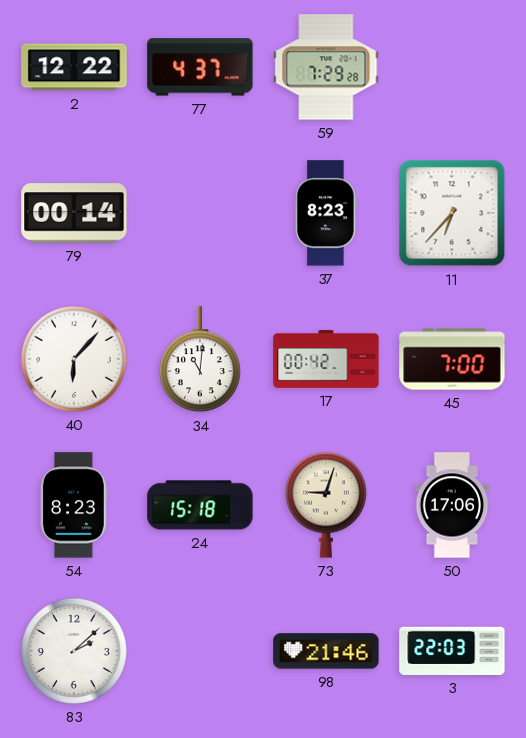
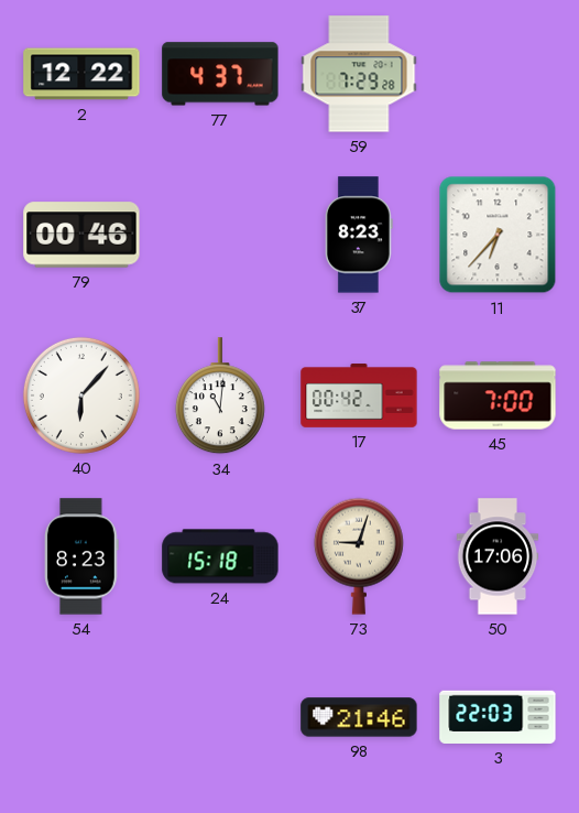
79: 00:14 -> 00:46
83: 2:08 -> none
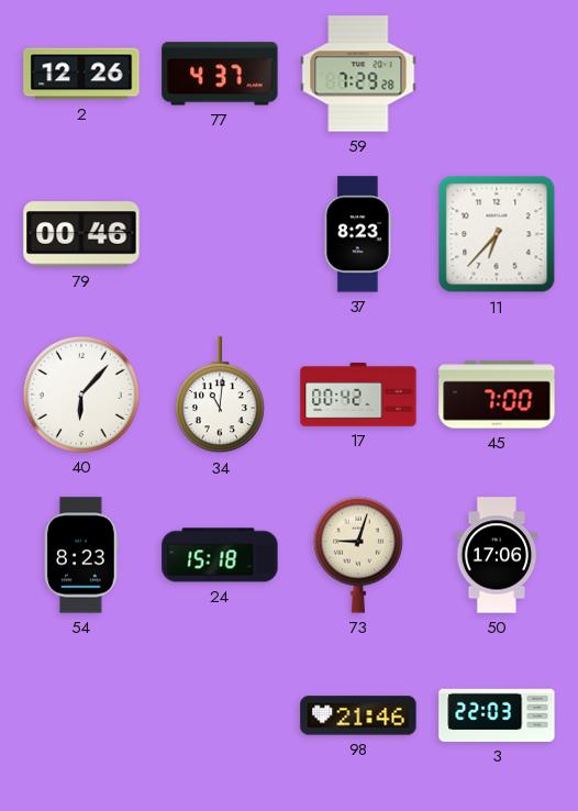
2: 12:22 -> 12:26
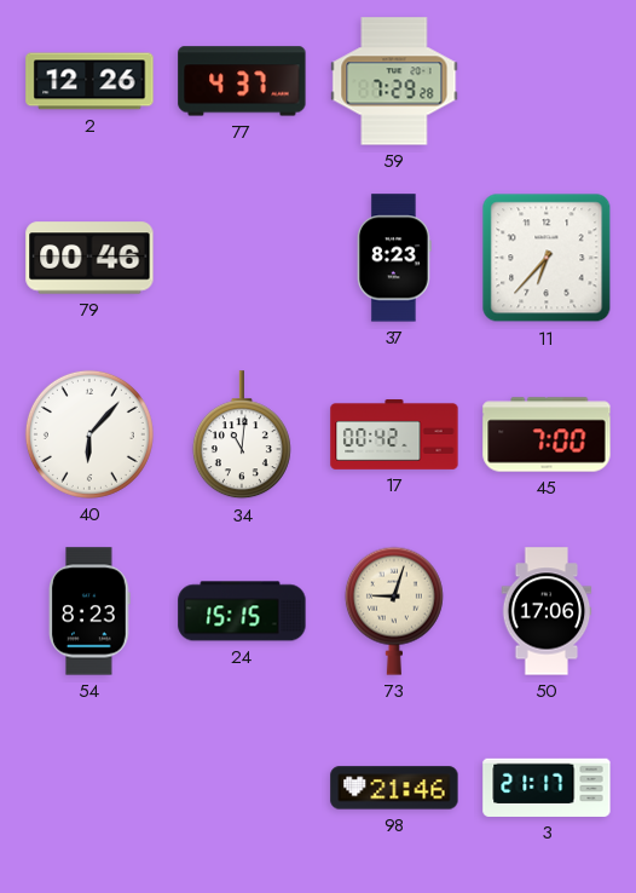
24: 15:18 -> 15:15
3: 22:03 -> 21:17
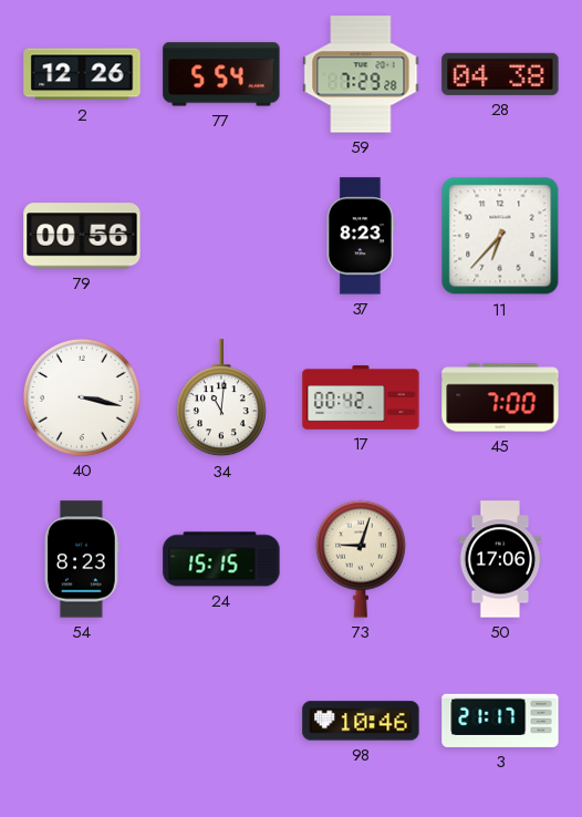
77: 4:37 -> 5:54
28: none -> 04:38
79: 00:46 -> 00:56
40: 6:07 -> 3:17
98: 21:46 -> 10:46
